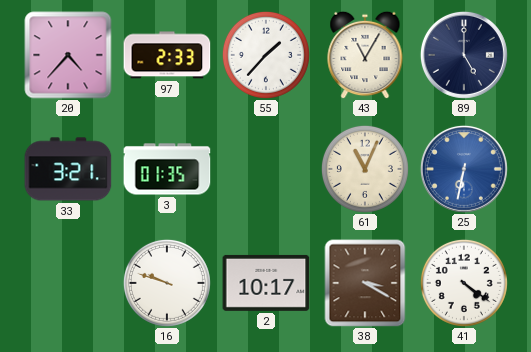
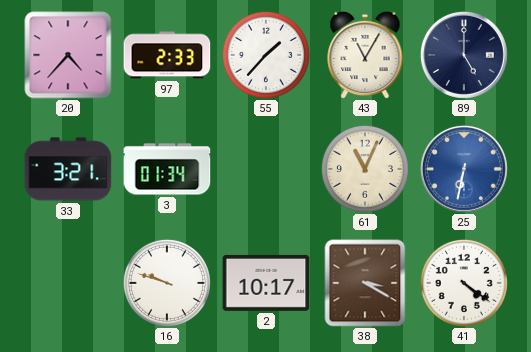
3: 01:35 -> 01:34
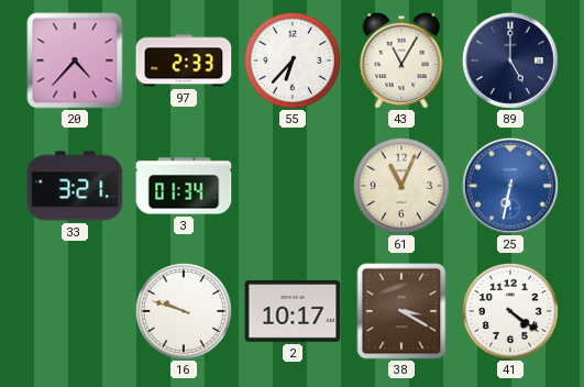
55: 1:37 -> 6:37
